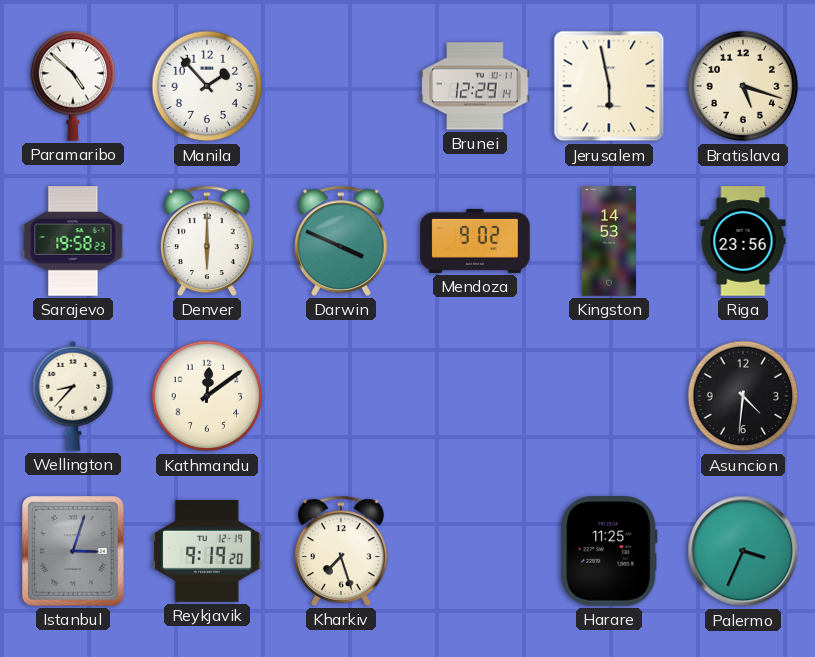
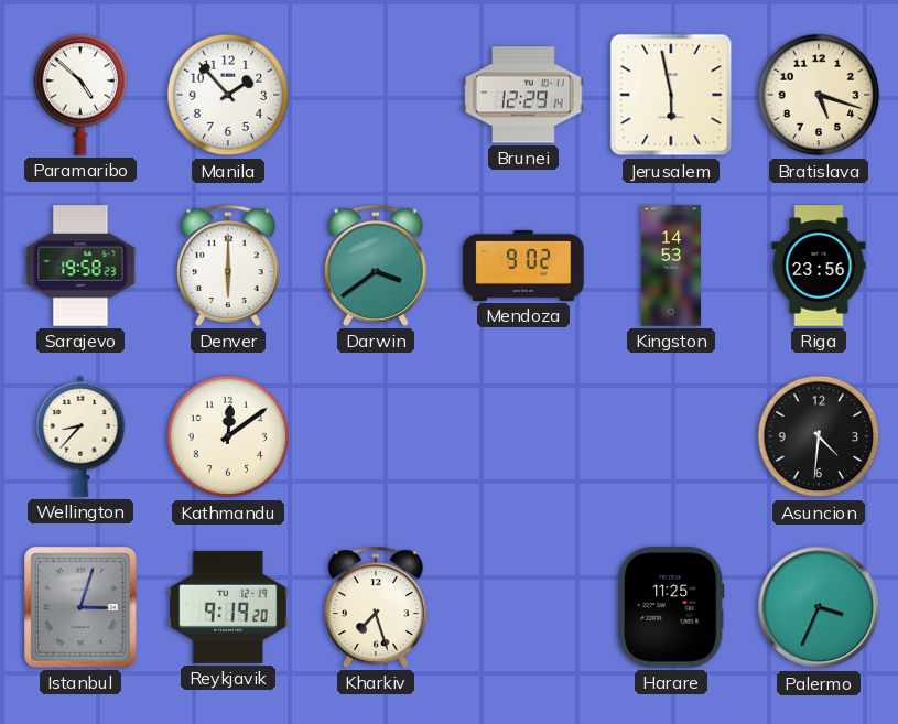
Darwin: 3:49 -> 3:39
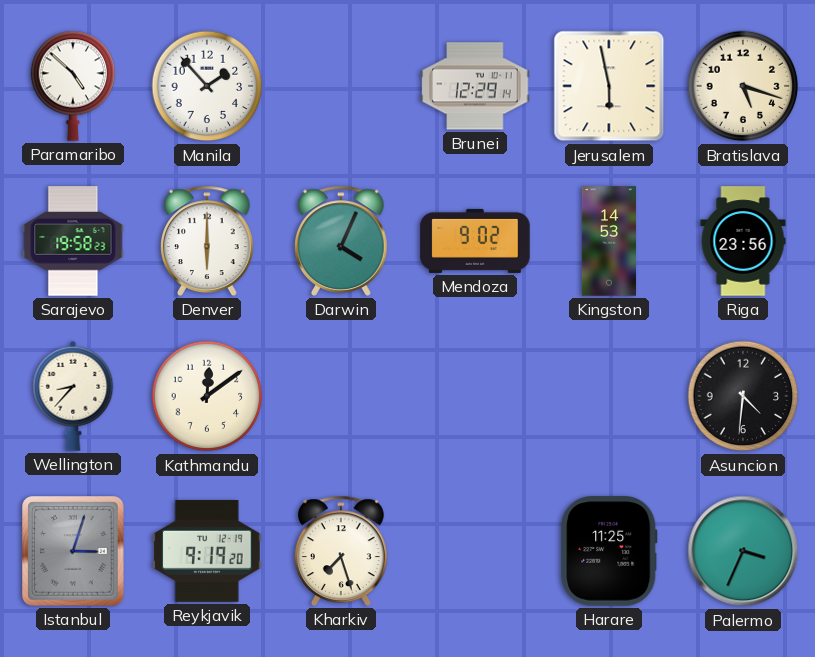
Darwin: 3:39 -> 4:04
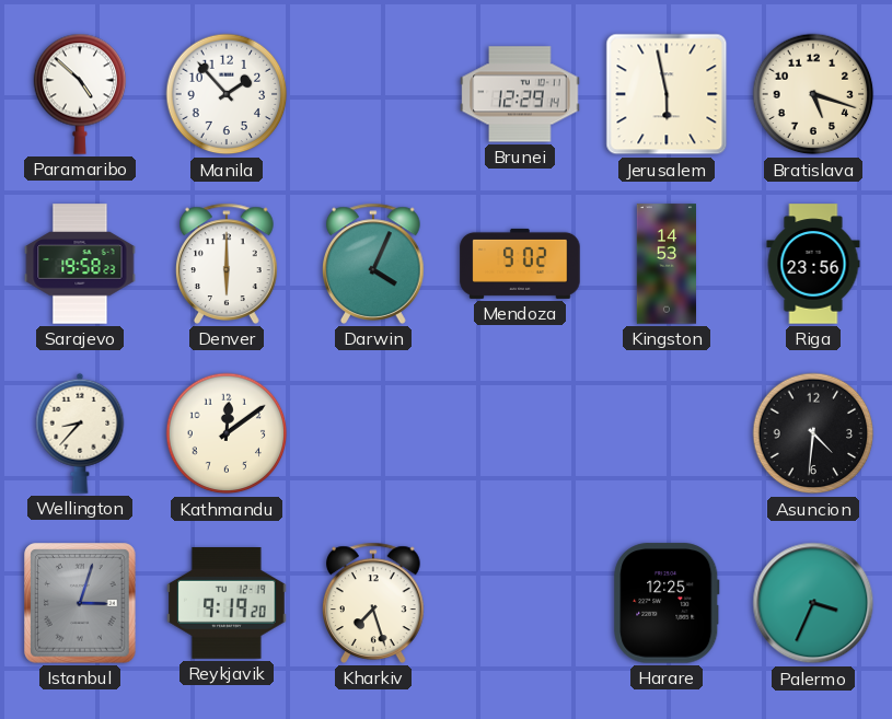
Harare: 11:25 -> 12:25
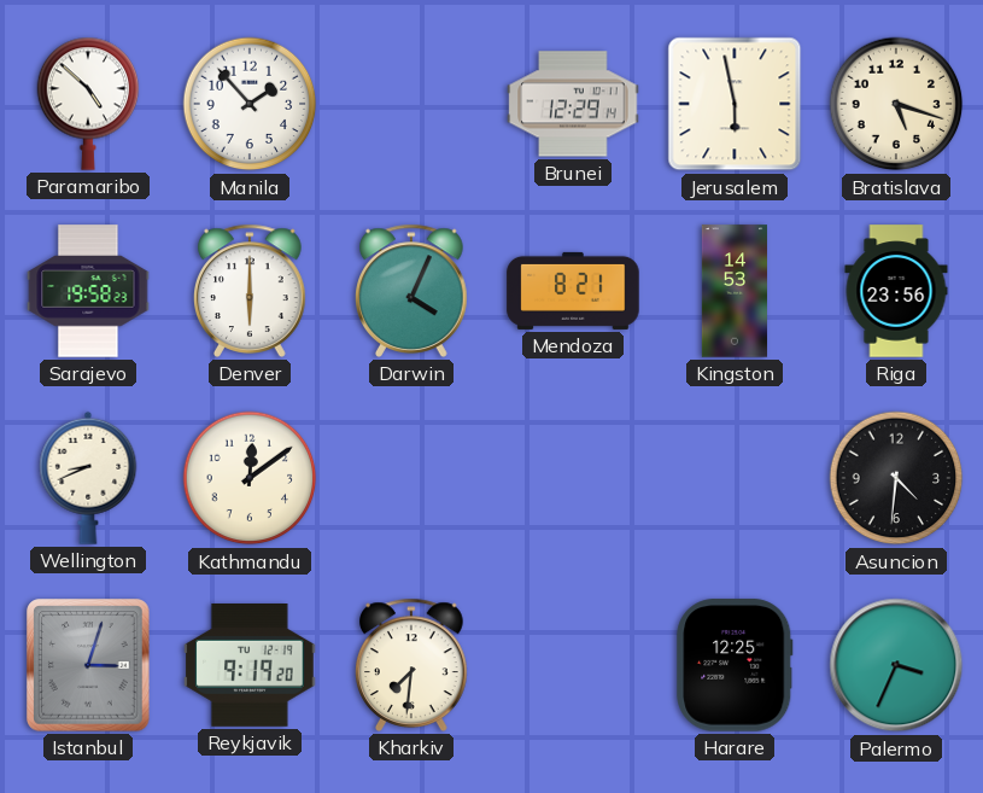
Mendoza: 9:02 -> 8:21
Wellington: 8:37 -> 8:41
Kharkiv: 7:27 -> 7:31
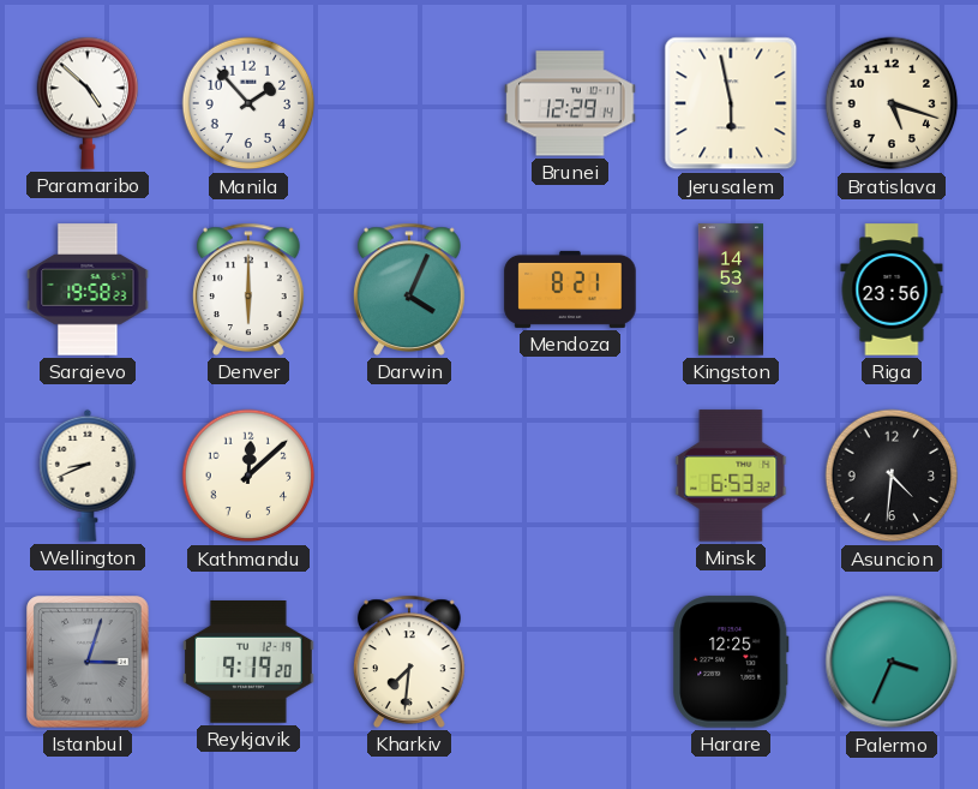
Kathmandu: 12:09 -> 12:08
Minsk: none -> 6:53
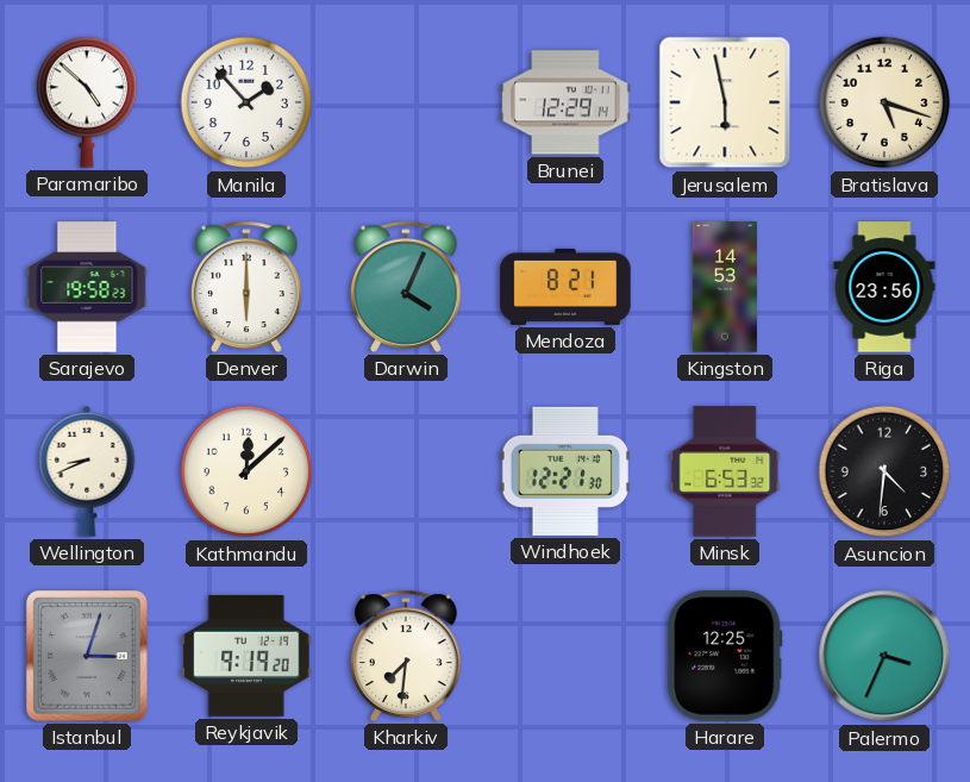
Windhoek: none -> 12:21
